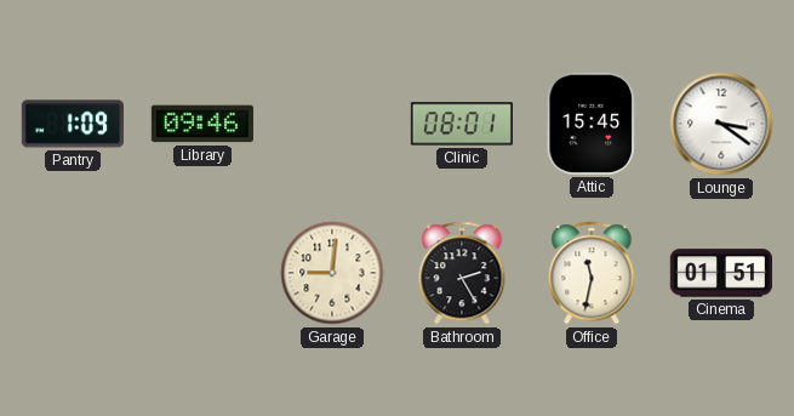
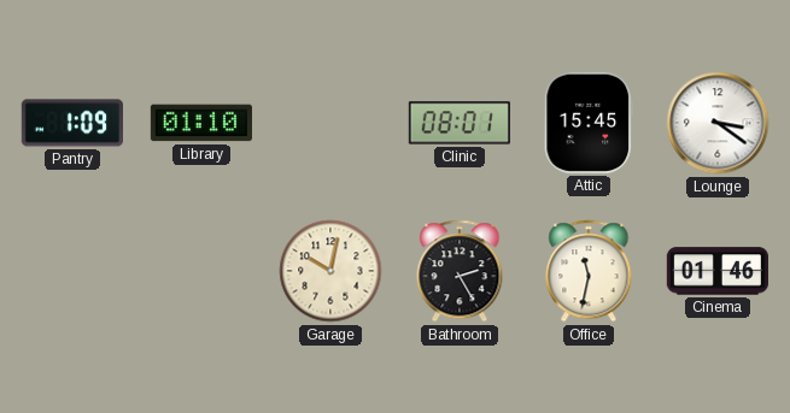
Library: 09:46 -> 01:10
Garage: 9:01 -> 10:02
Cinema: 01:51 -> 01:46
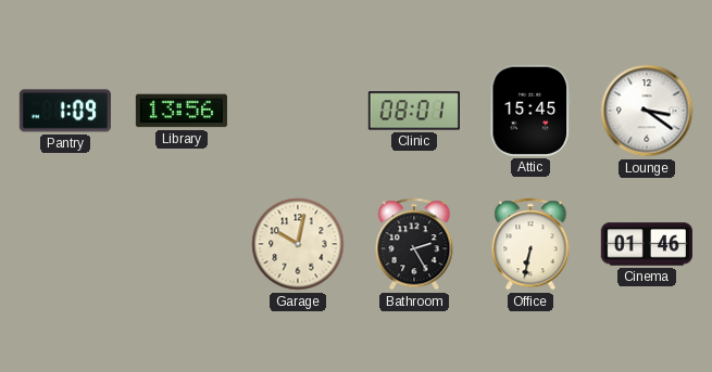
Library: 01:10 -> 13:56
Office: 11:32 -> 6:32
